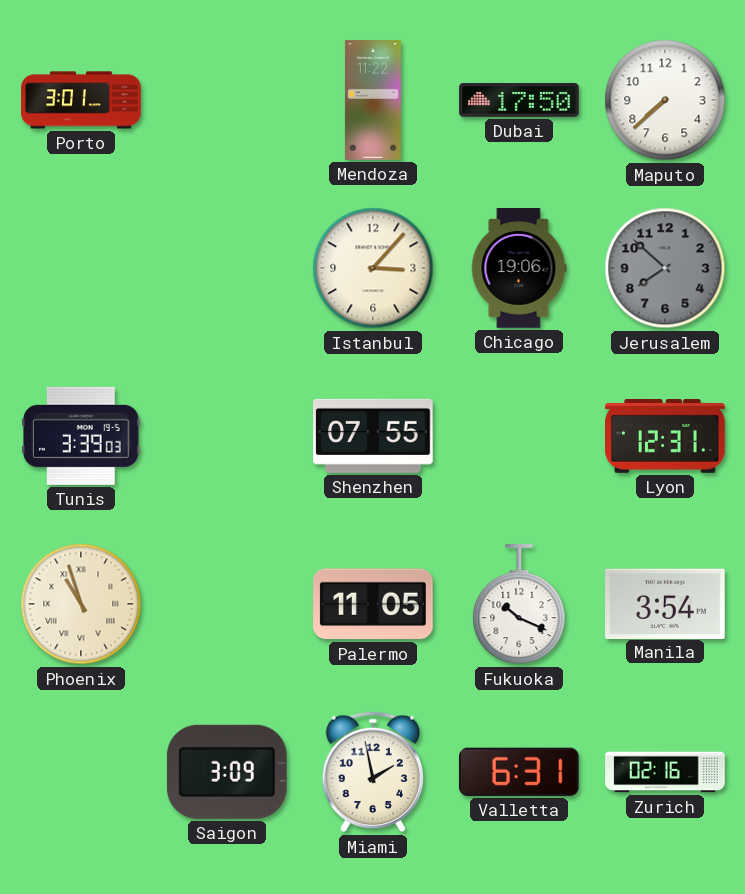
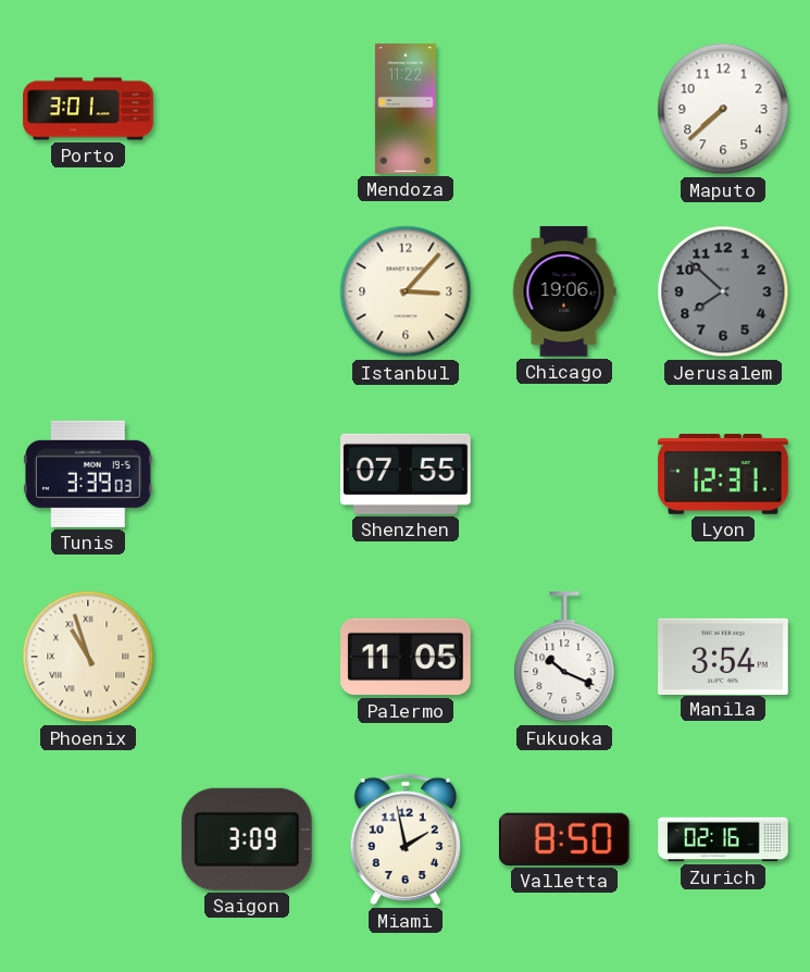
Dubai: 17:50 -> none
Valletta: 6:31 -> 8:50
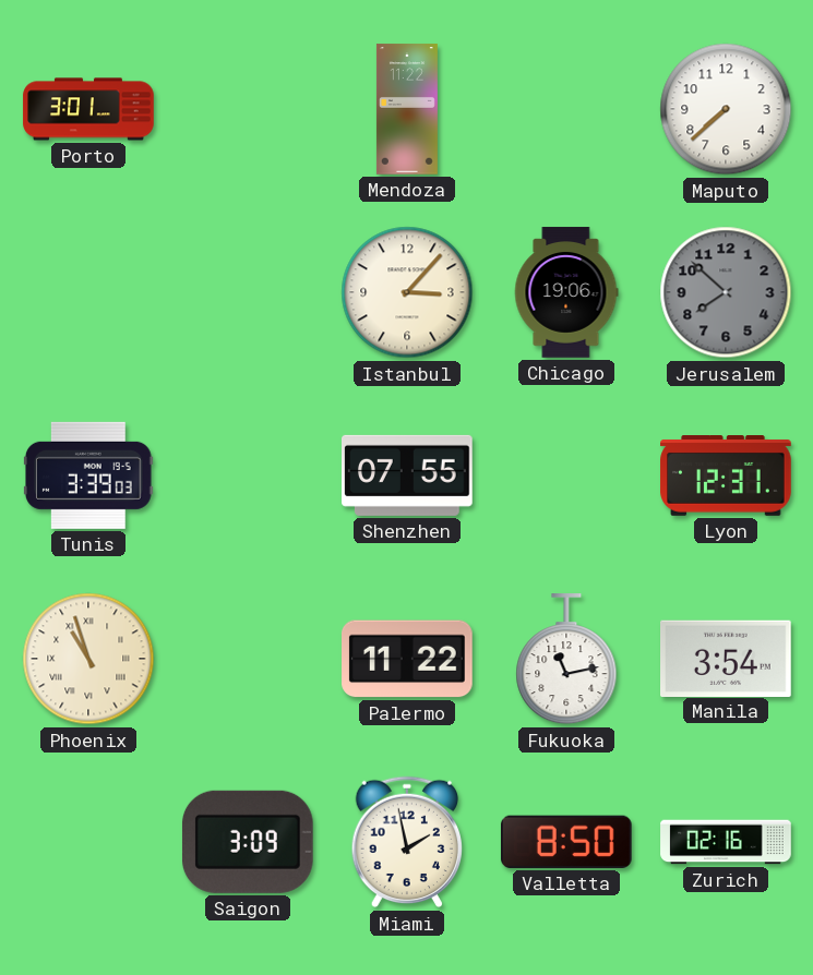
Palermo: 11:05 -> 11:22
Fukuoka: 10:19 -> 11:13
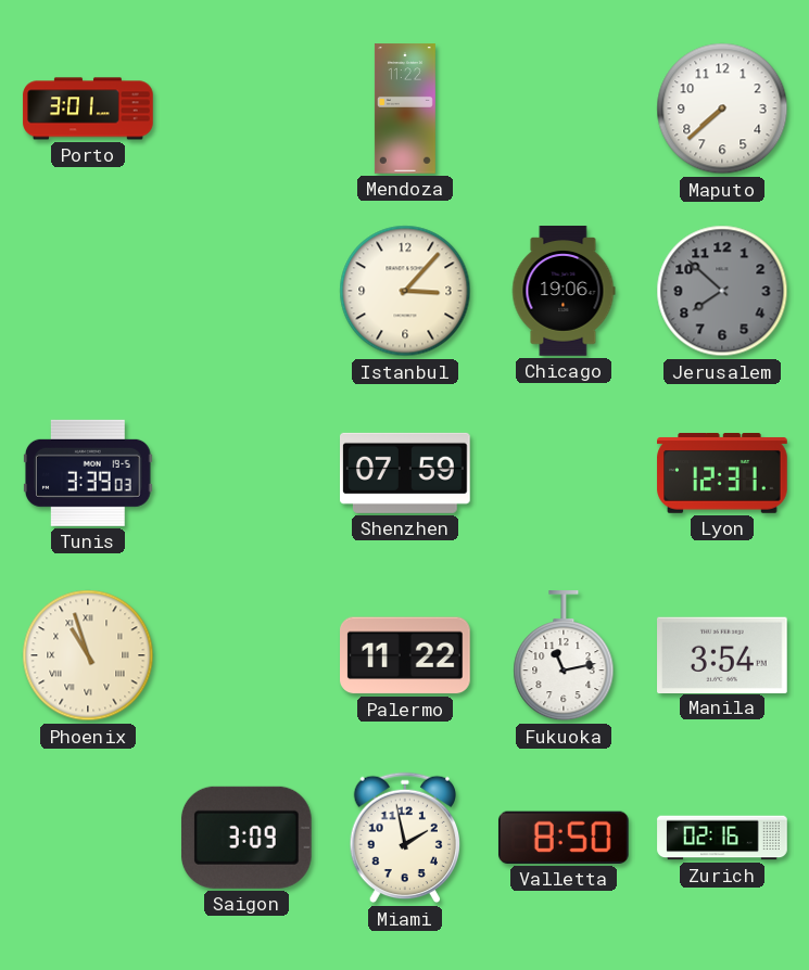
Shenzhen: 07:55 -> 07:59
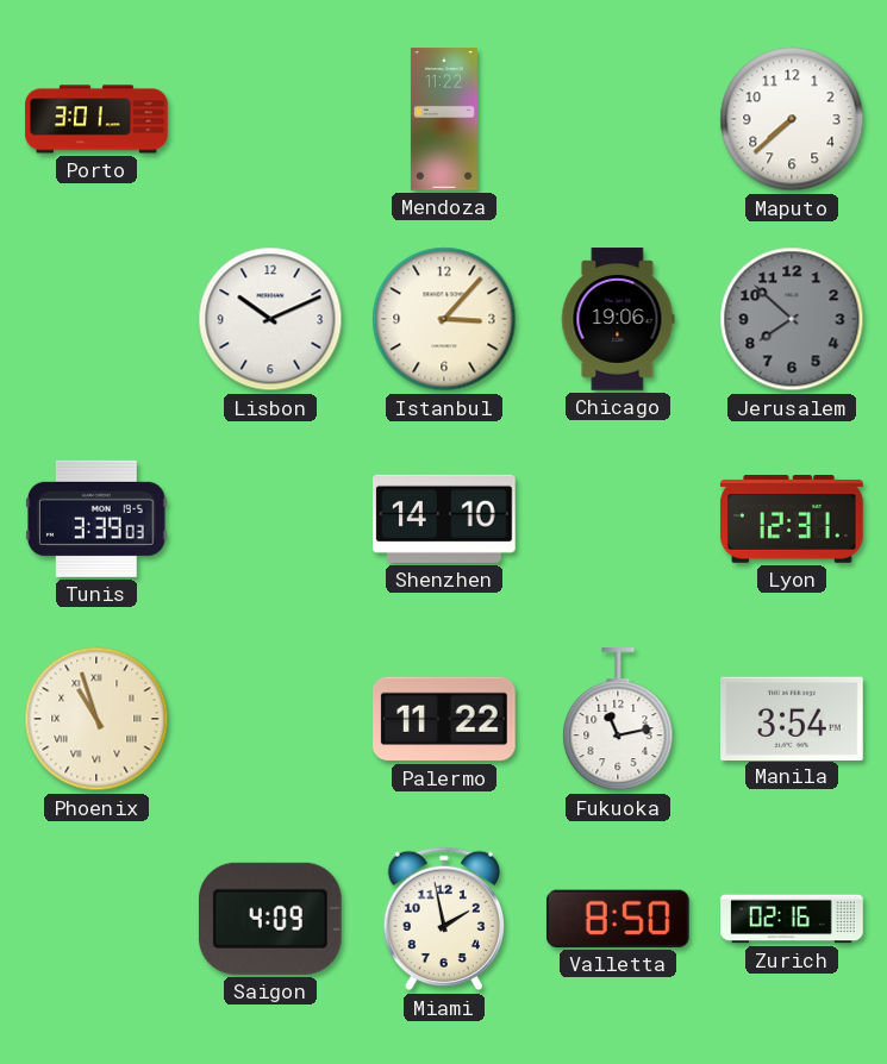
Lisbon: none -> 10:11
Shenzhen: 07:59 -> 14:10
Saigon: 3:09 -> 4:09
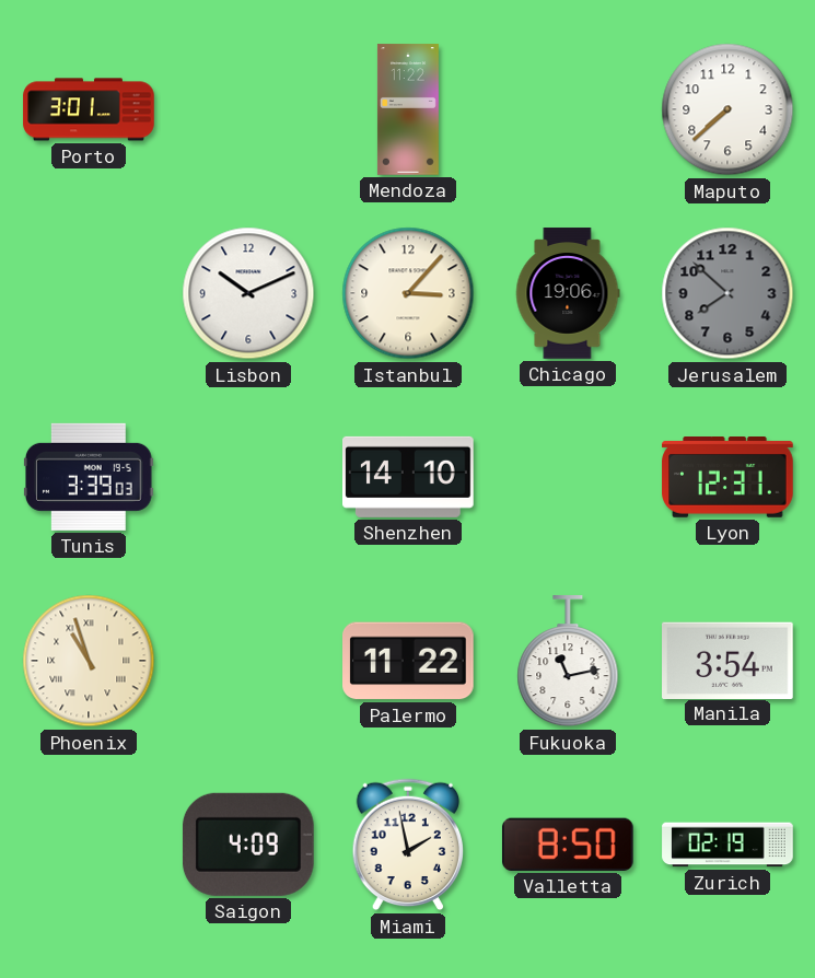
Zurich: 02:16 -> 02:19
